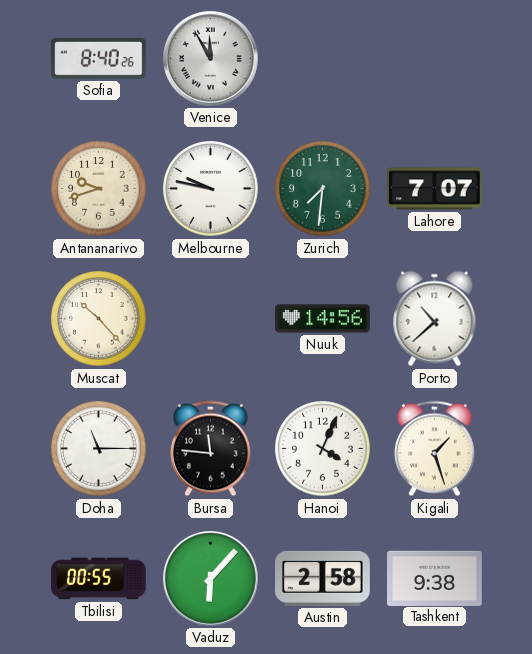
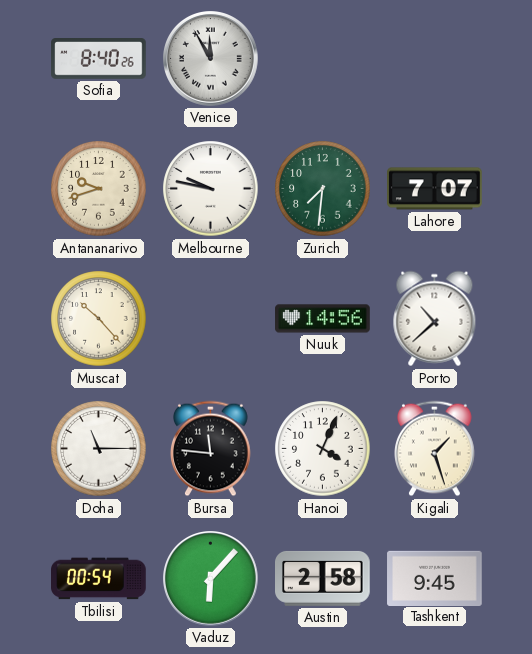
Tbilisi: 00:55 -> 00:54
Tashkent: 9:38 -> 9:45
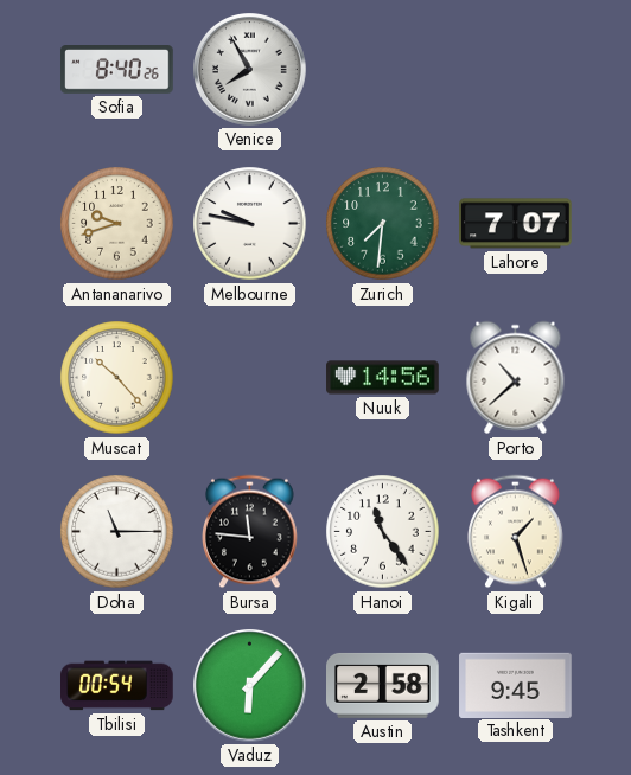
Venice: 11:55 -> 7:55
Hanoi: 4:04 -> 11:24
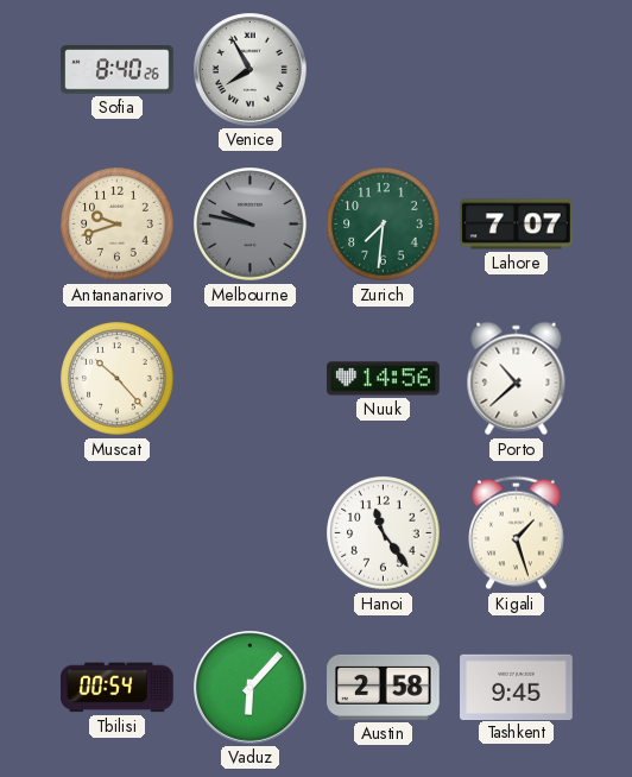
Melbourne dial: white -> grey
Doha: 11:15 -> none
Bursa: 11:46 -> none
